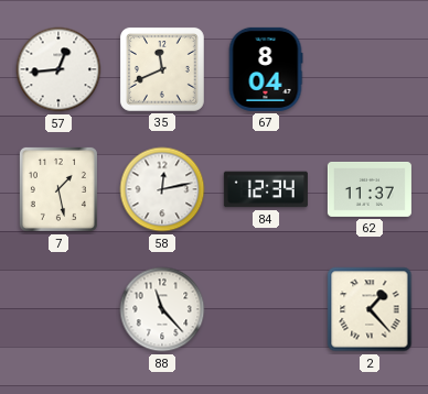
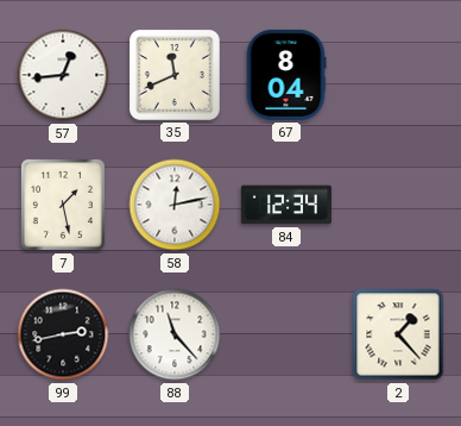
62: 11:37 -> none
99: none -> 2:43
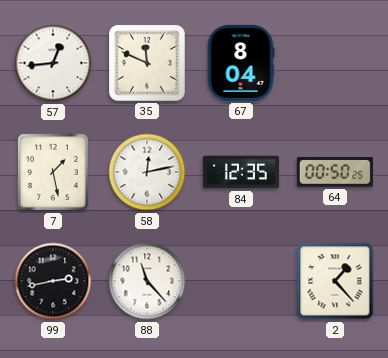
35: 11:41 -> 11:49
84: 12:34 -> 12:35
64: none -> 00:50
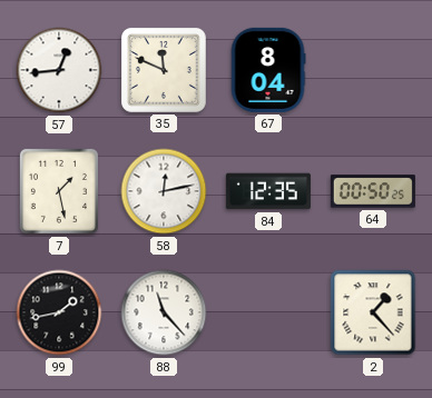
99: 2:43 -> 1:43
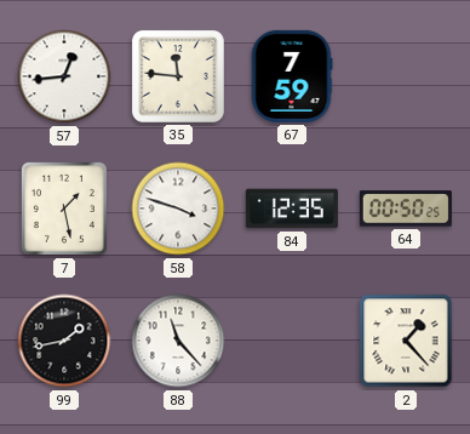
35: 11:49 -> 11:46
67: 8:04 -> 7:59
58: 12:13 -> 3:48
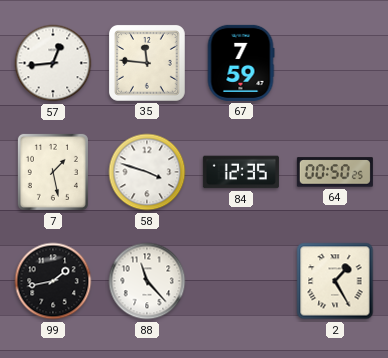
2: 1:23 -> 1:25
